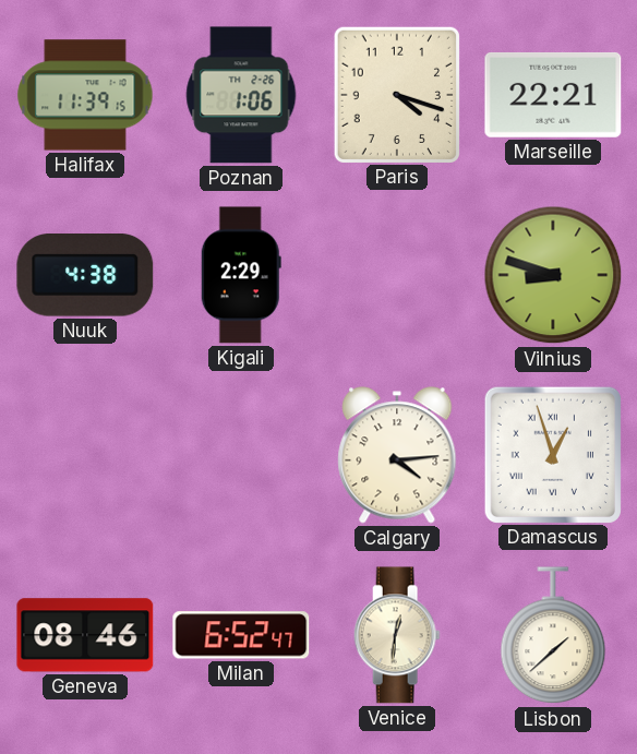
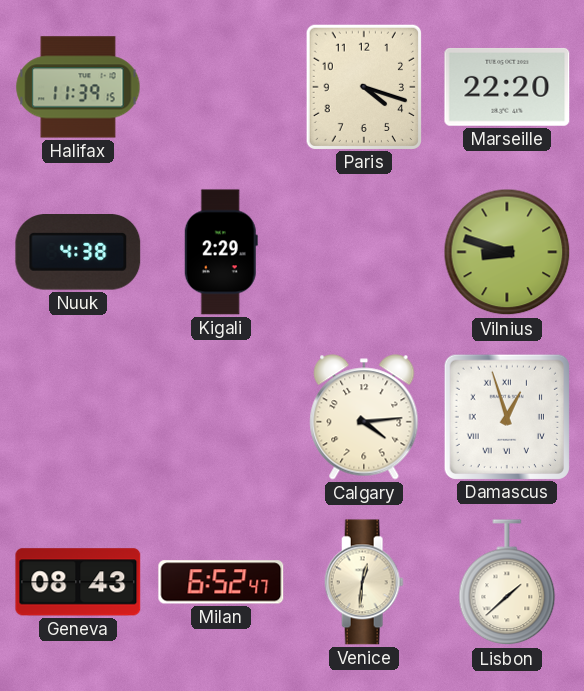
Poznan: 1:06 -> none
Marseille: 22:21 -> 22:20
Geneva: 08:46 -> 08:43
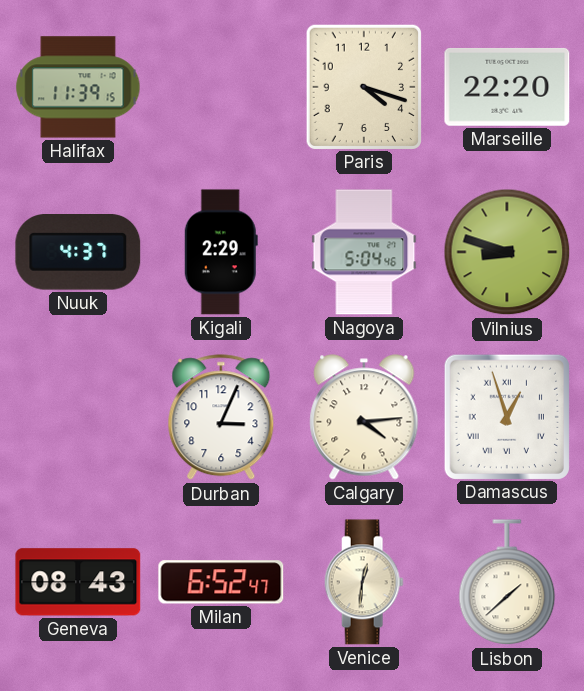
Nuuk: 4:38 -> 4:37
Nagoya: none -> 5:04
Durban: none -> 3:04
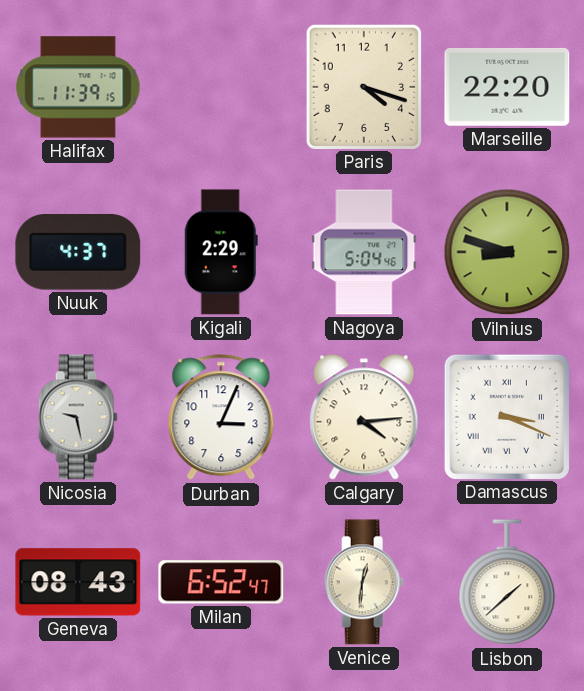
Nicosia: none -> 9:28
Damascus: 12:57 -> 3:19
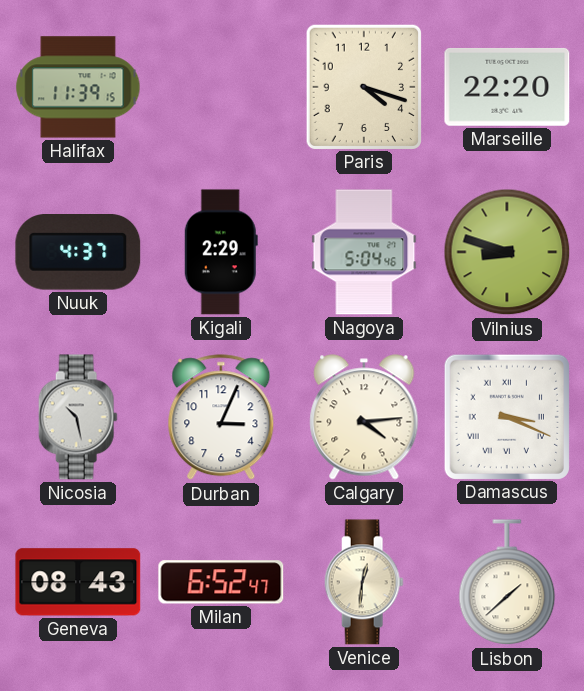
Nicosia: 9:28 -> 10:28
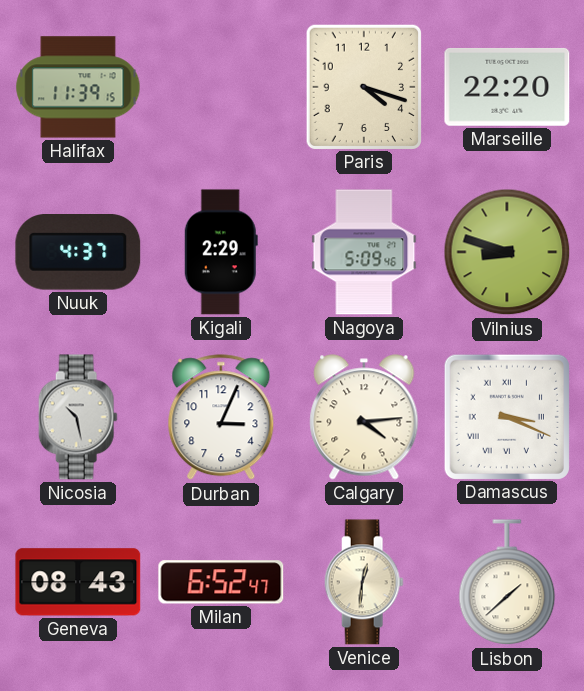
Nagoya: 5:04 -> 5:09
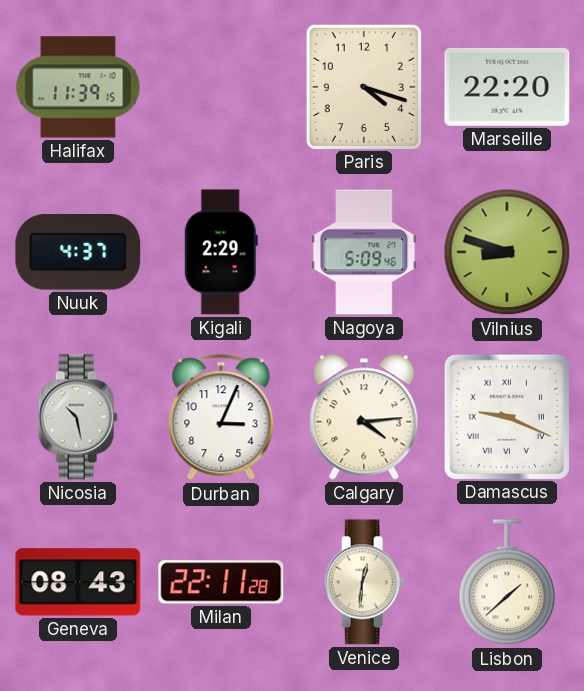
Damascus: 3:19 -> 9:19
Milan: 6:52 -> 22:11
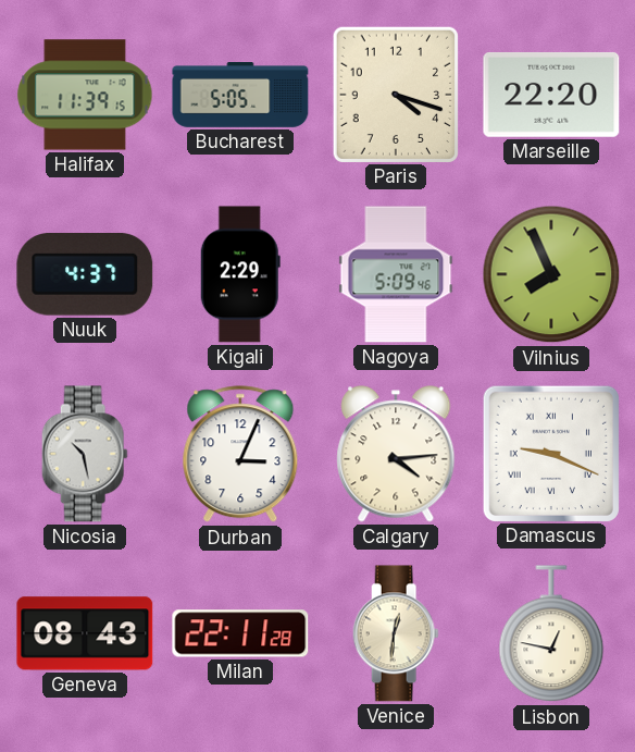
Bucharest: none -> 5:05
Vilnius: 8:48 -> 7:56
Lisbon: 1:38 -> 12:47
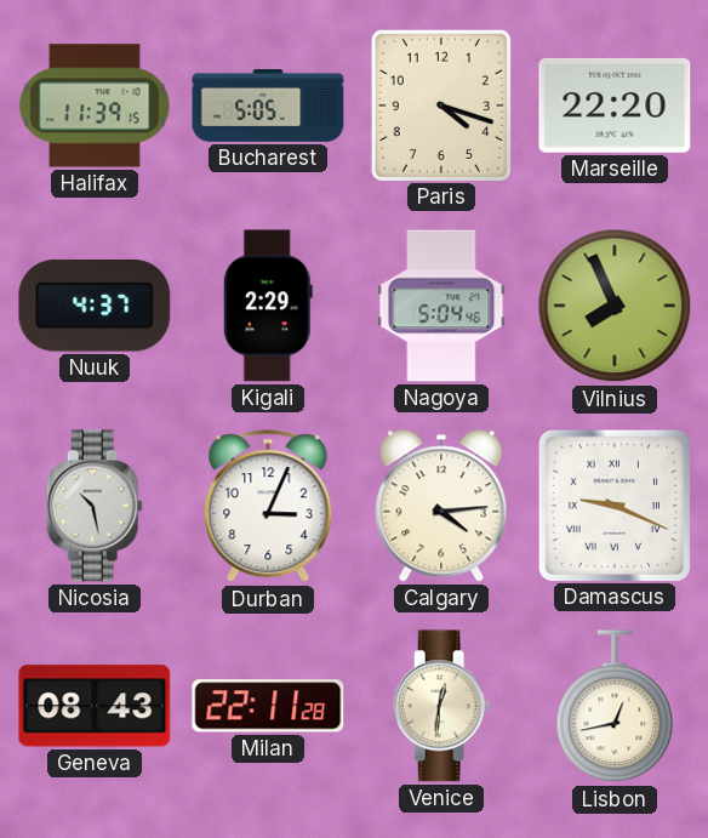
Nagoya: 5:09 -> 5:04
Lisbon: 12:47 -> 12:43
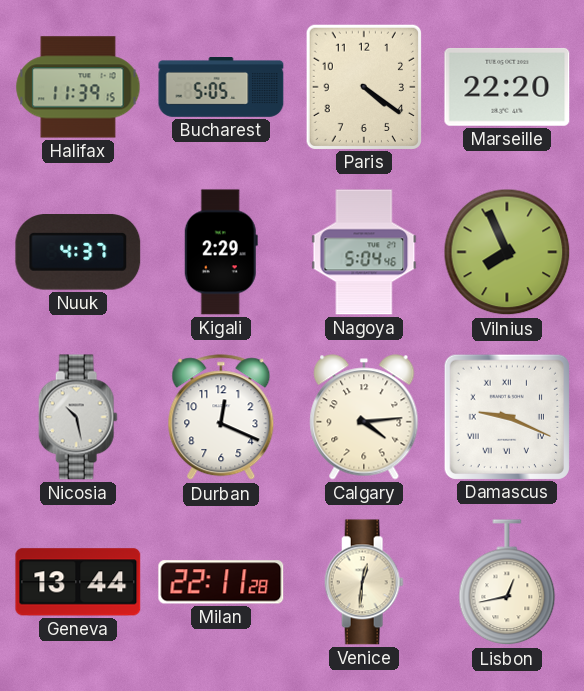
Paris: 4:18 -> 4:21
Durban: 3:04 -> 12:19
Geneva: 08:43 -> 13:44
